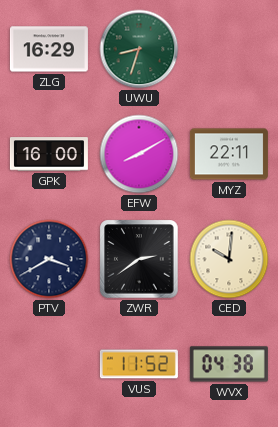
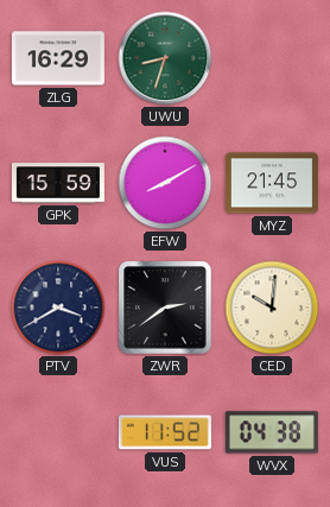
GPK: 16:00 -> 15:59
MYZ: 22:11 -> 21:45
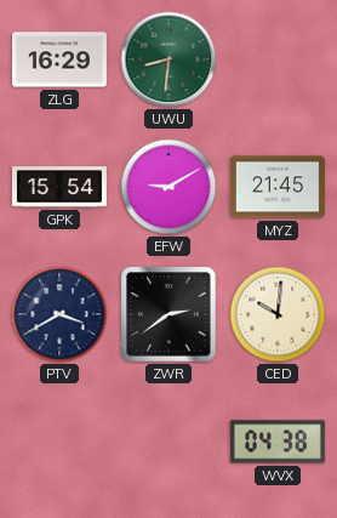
UWU: 8:33 -> 8:31
GPK: 15:59 -> 15:54
EFW: 8:10 -> 9:10
VUS: 11:52 -> none
